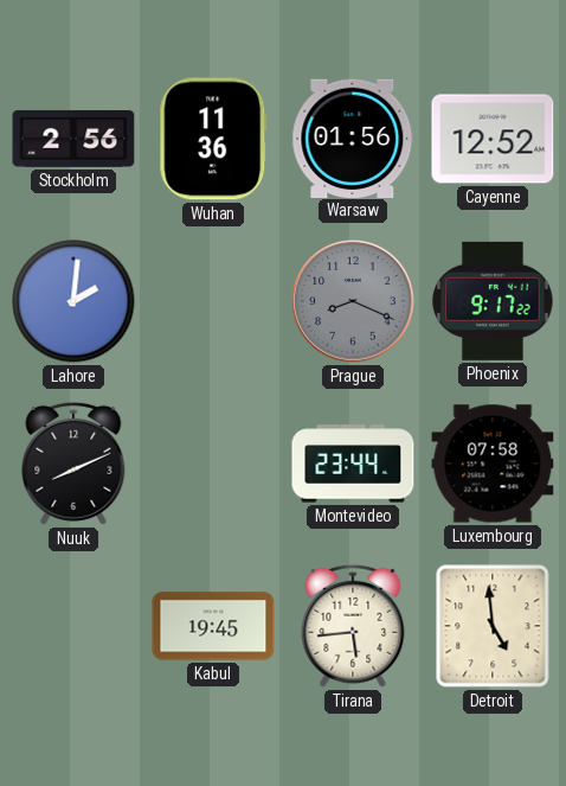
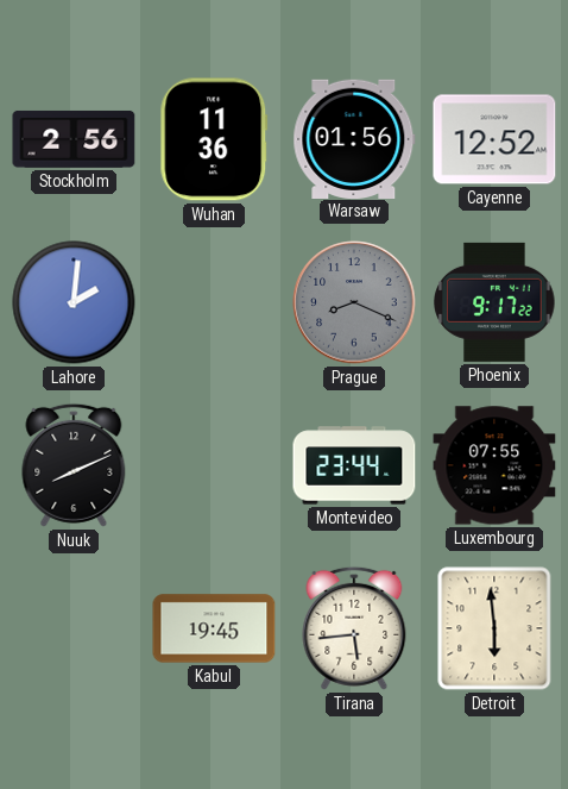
Luxembourg: 07:58 -> 07:55
Detroit: 4:59 -> 5:59
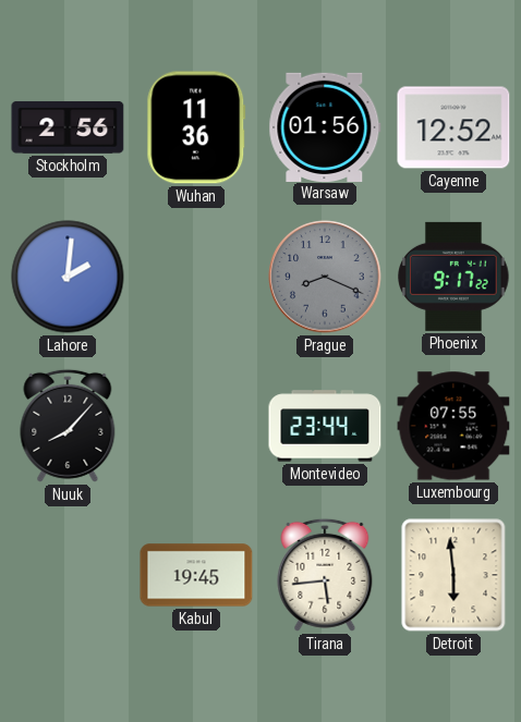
Nuuk: 8:11 -> 8:07
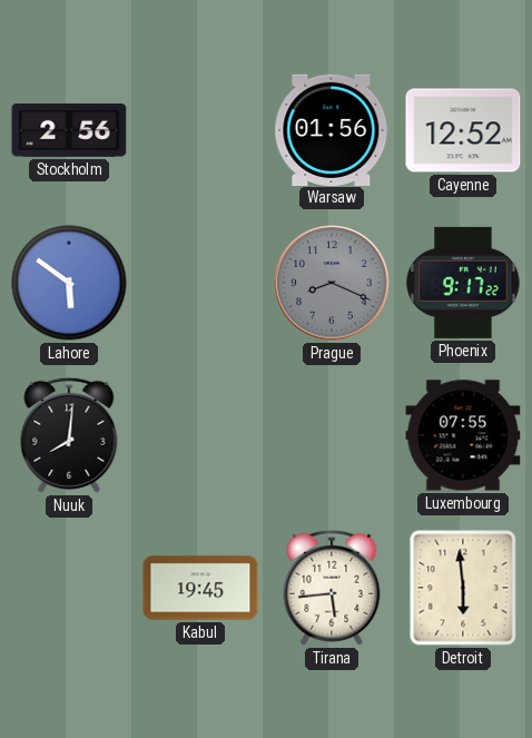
Wuhan: 11:36 -> none
Lahore: 2:01 -> 5:51
Nuuk: 8:07 -> 8:01
Montevideo: 23:44 -> none
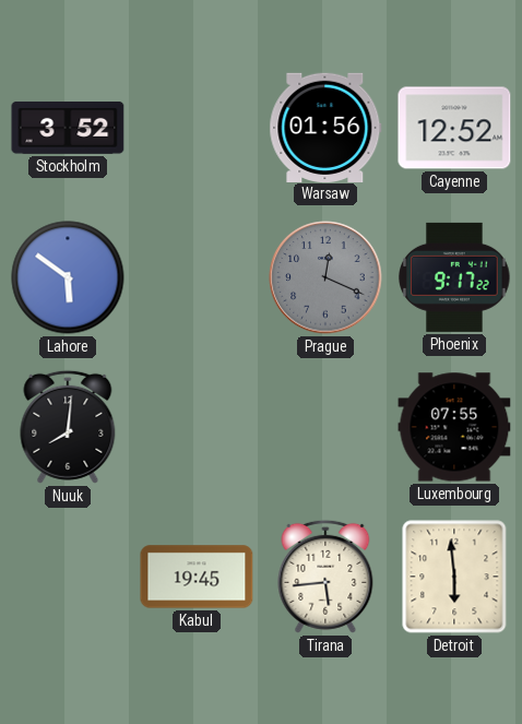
Stockholm: 2:56 -> 3:52
Prague: 8:19 -> 12:19
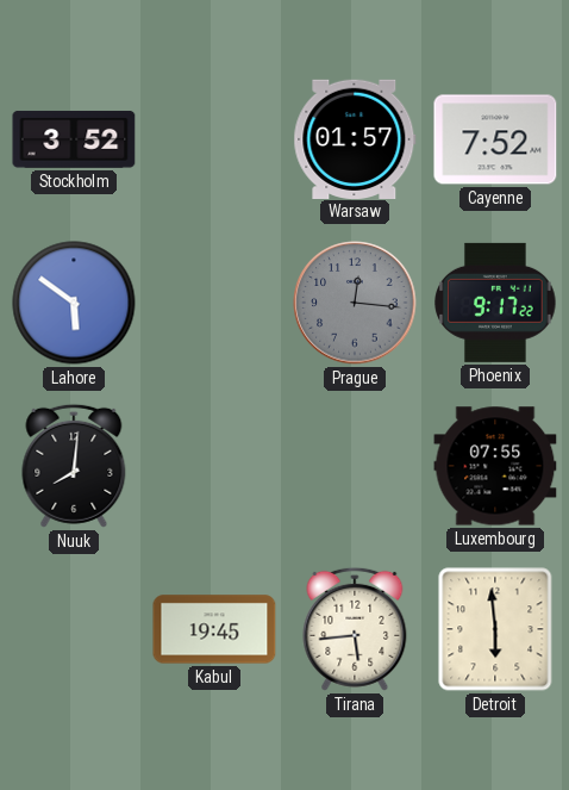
Warsaw: 01:56 -> 01:57
Cayenne: 12:52 -> 7:52
Prague: 12:19 -> 12:16
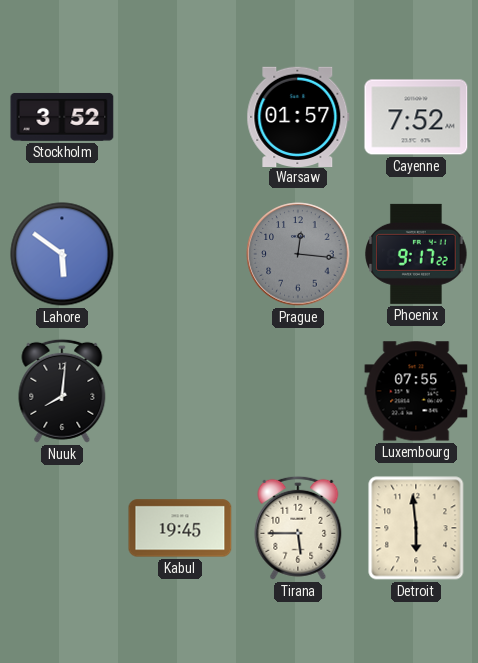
Tirana: 5:44 -> 5:45
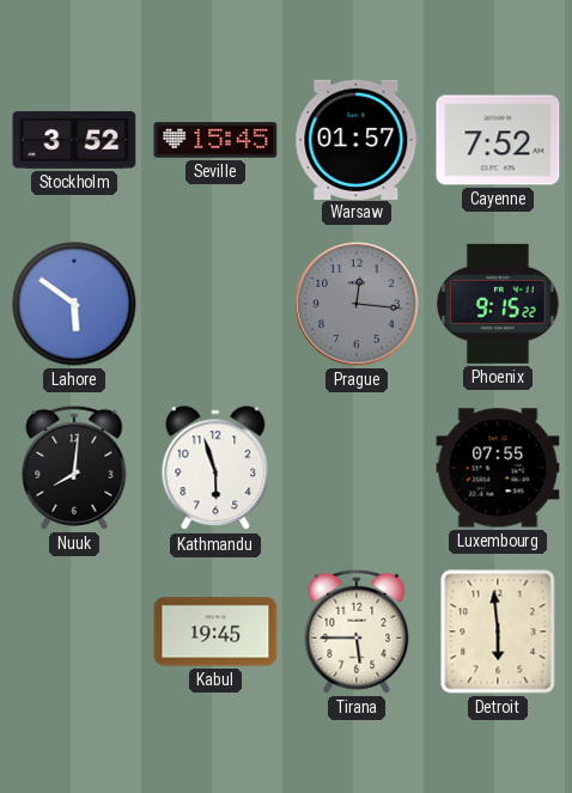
Seville: none -> 15:45
Phoenix: 9:17 -> 9:15
Kathmandu: none -> 5:57
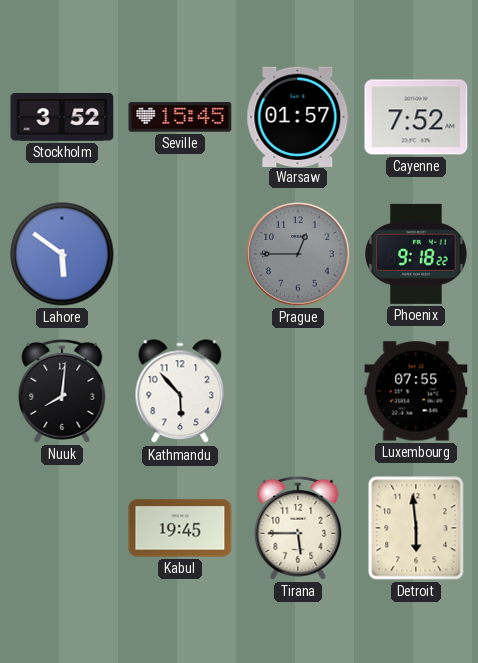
Prague: 12:16 -> 12:45
Phoenix: 9:15 -> 9:18
Kathmandu: 5:57 -> 5:53
